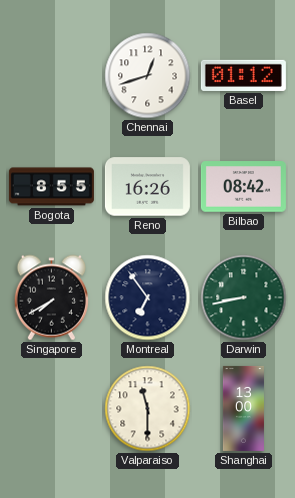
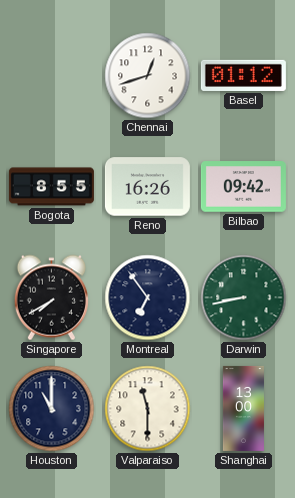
Bilbao: 08:42 -> 09:42
Houston: none -> 11:00
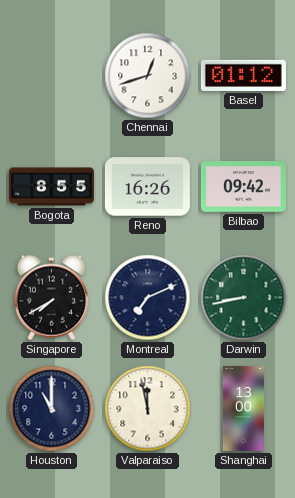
Montreal: 6:54 -> 7:11
Valparaiso: 11:30 -> 11:58
